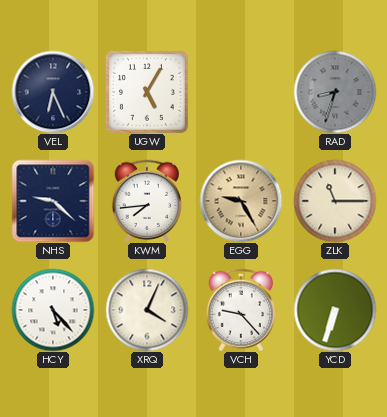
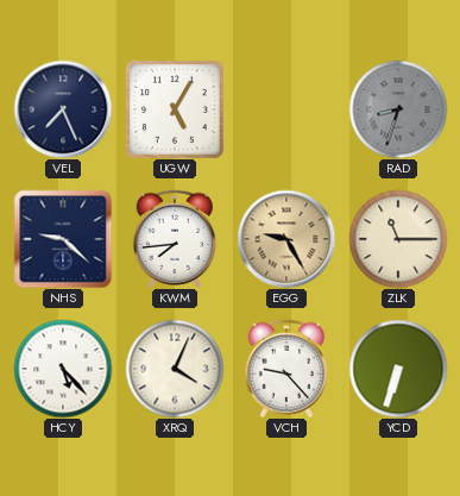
VEL: 6:26 -> 7:26
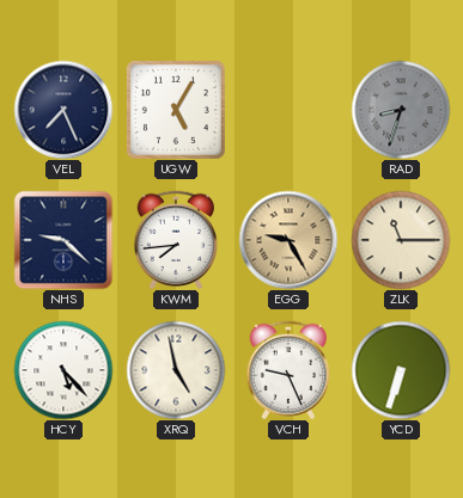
XRQ: 4:04 -> 4:58
VCH: 9:23 -> 9:26
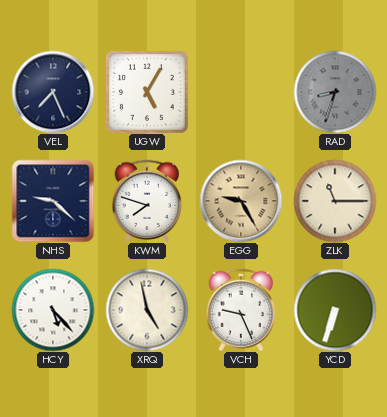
KWM: 7:44 -> 7:48
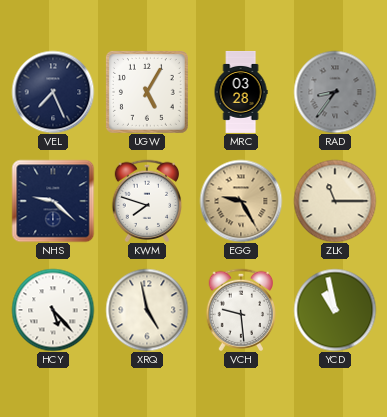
MRC: none -> 03:28
RAD: 8:33 -> 8:36
VCH: 9:26 -> 9:29
YCD: 6:33 -> 10:58
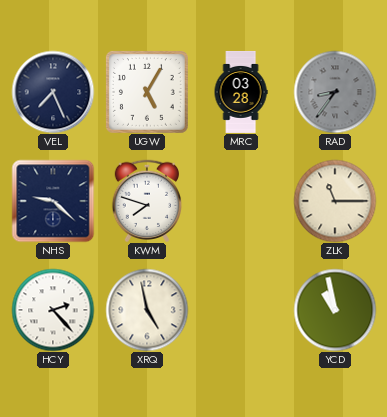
EGG: 9:25 -> none
HCY: 5:23 -> 2:23
VCH: 9:29 -> none
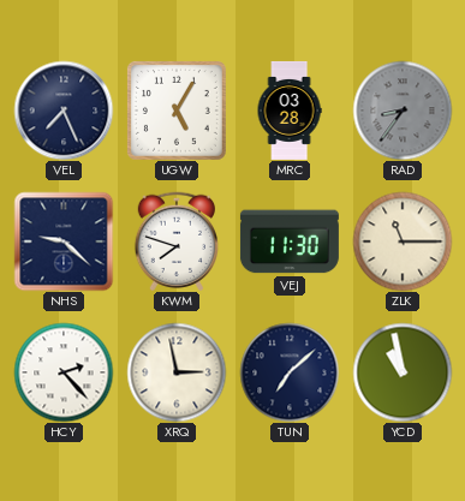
VEJ: none -> 11:30
XRQ: 4:58 -> 2:58
TUN: none -> 7:08
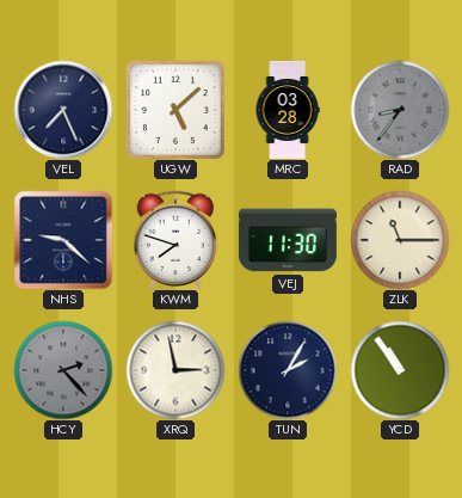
UGW: 5:05 -> 5:08
HCY dial: white -> grey
TUN: 7:08 -> 2:05
YCD: 10:58 -> 10:54
